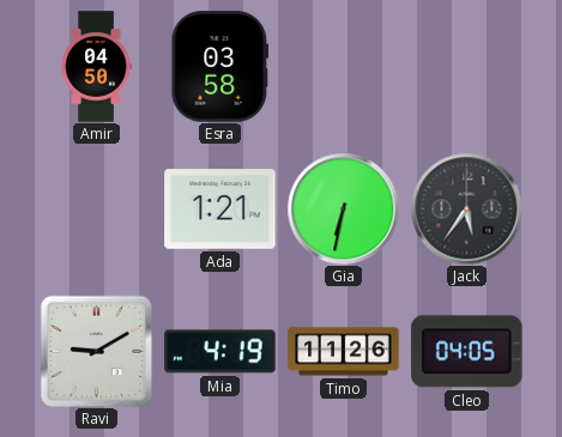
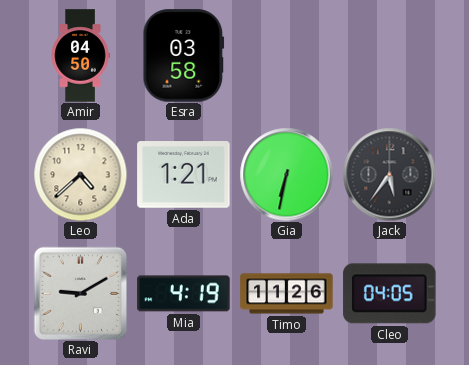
Leo: none -> 4:38
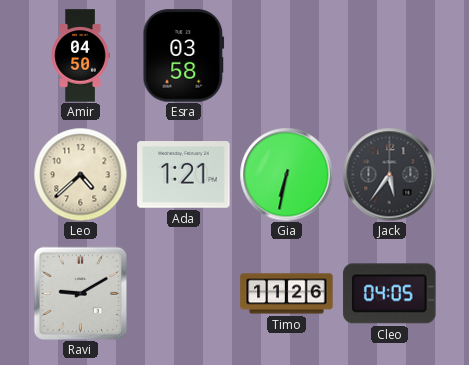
Mia: 4:19 -> none
